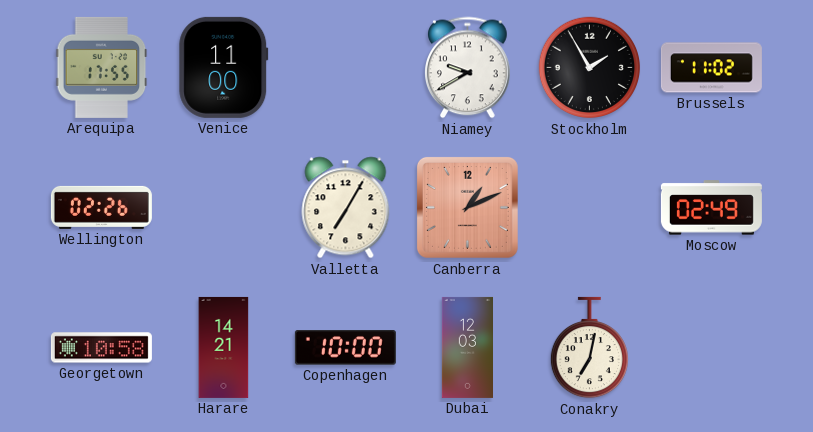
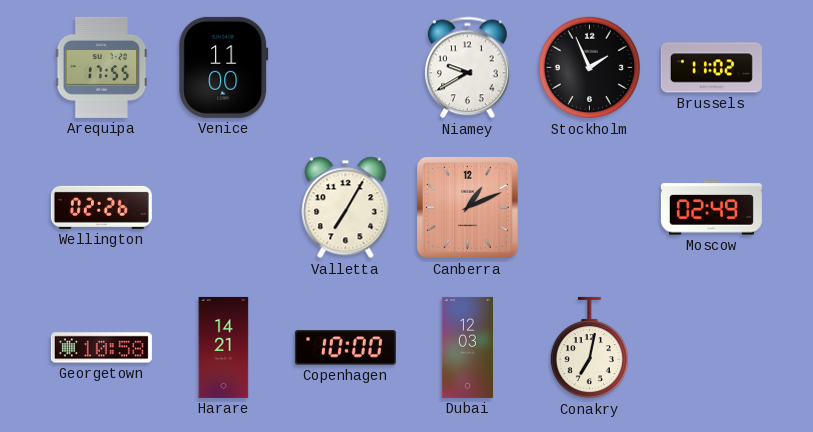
Stockholm: 1:55 -> 1:56
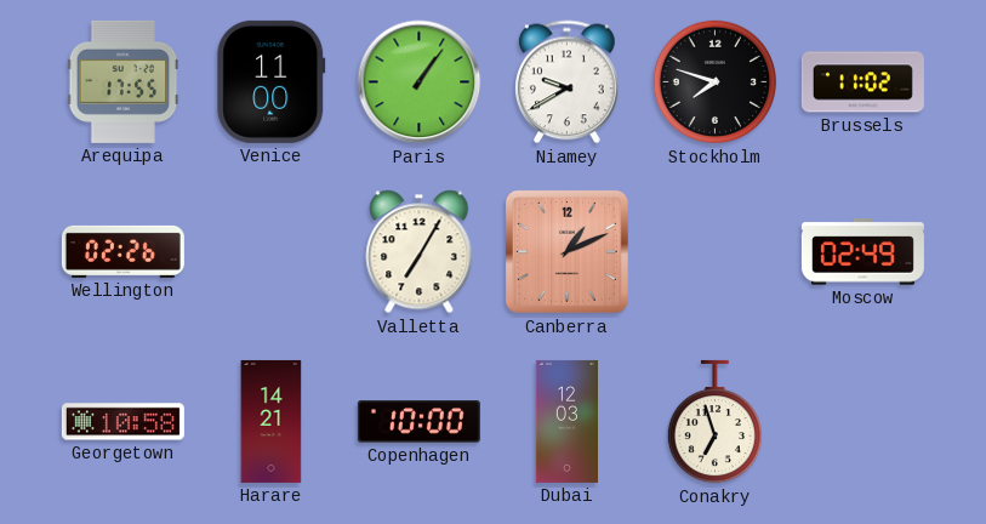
Paris: none -> 1:06
Stockholm: 1:56 -> 7:48
Conakry: 7:02 -> 6:57
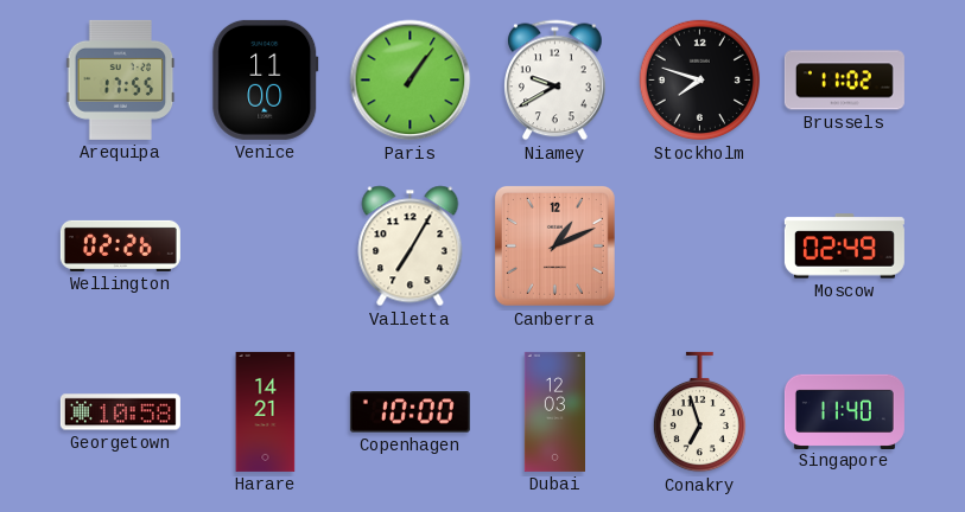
Singapore: none -> 11:40
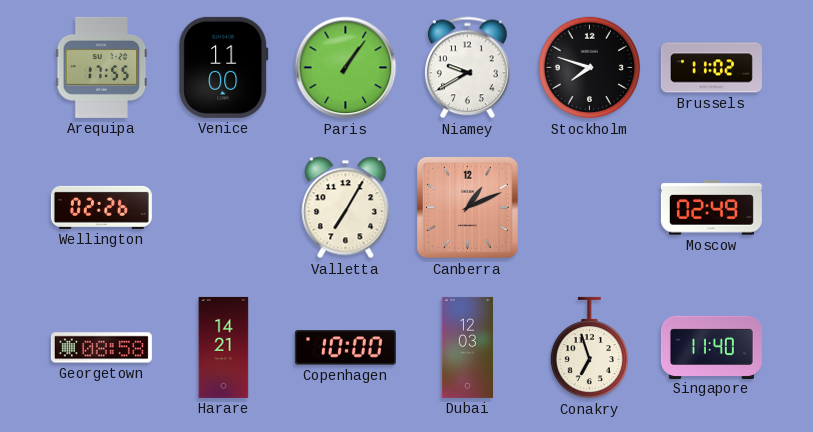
Georgetown: 10:58 -> 08:58
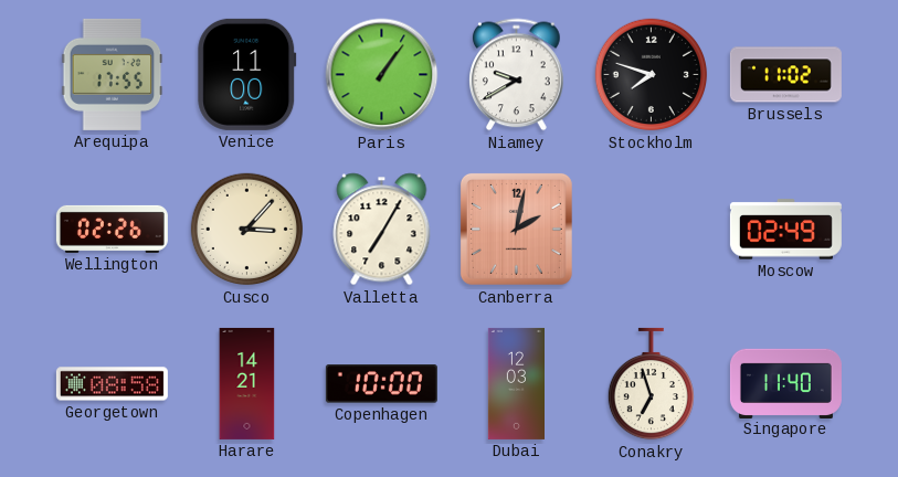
Cusco: none -> 3:07
Canberra: 1:11 -> 2:02
